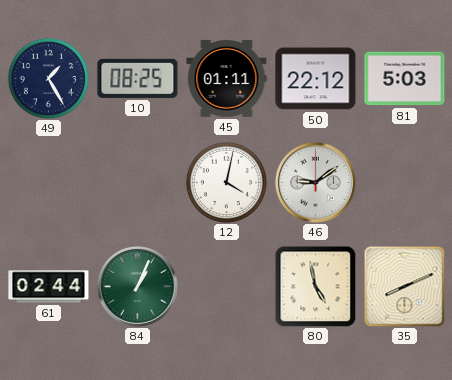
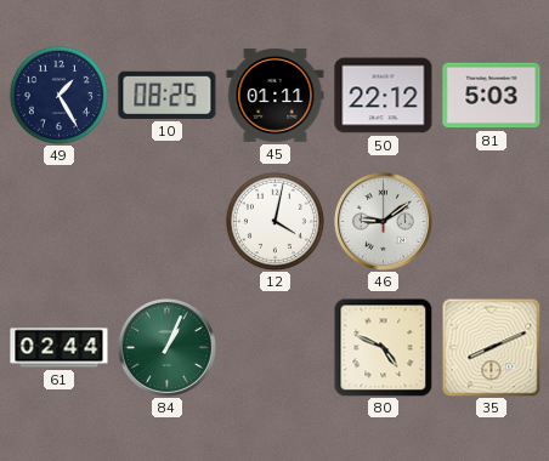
80: 4:58 -> 4:49
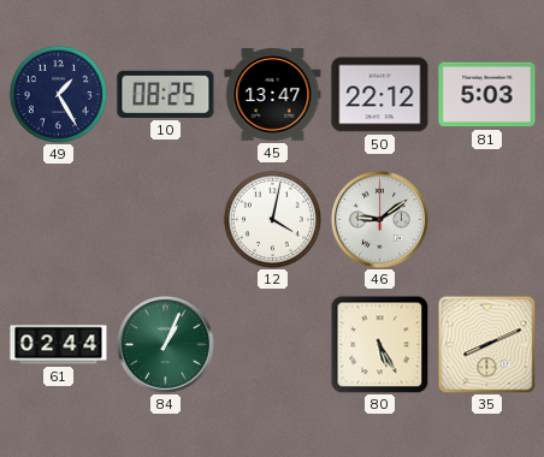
45: 01:11 -> 13:47
80: 4:49 -> 5:25
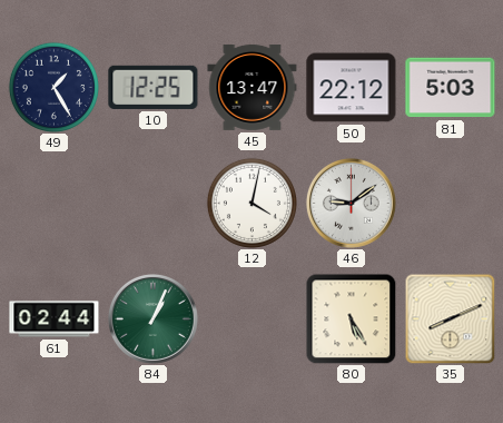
10: 08:25 -> 12:25
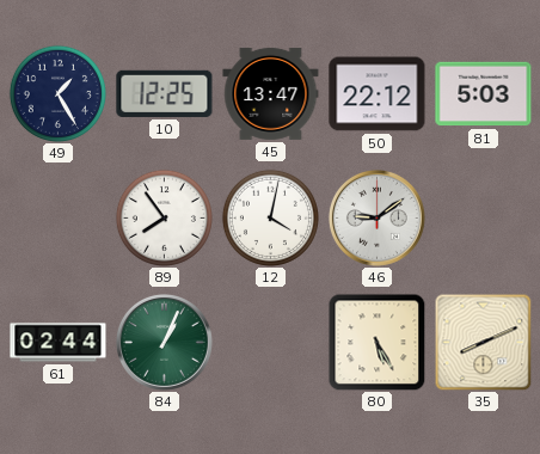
89: none -> 7:54
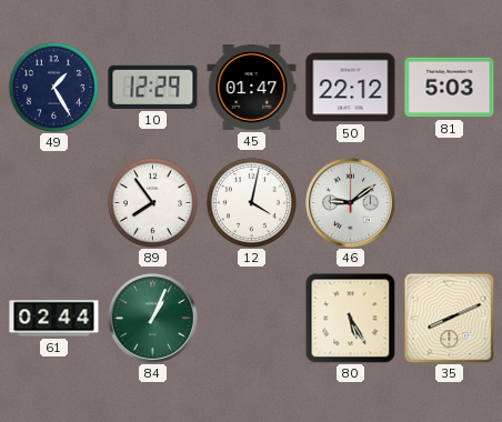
10: 12:25 -> 12:29
45: 13:47 -> 01:47
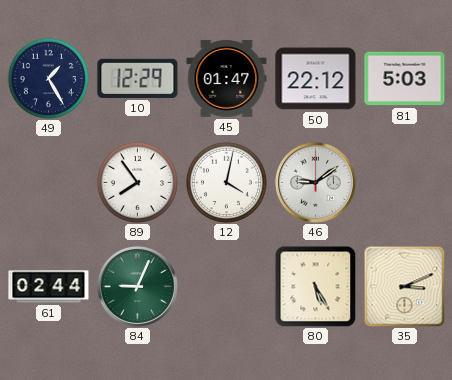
84: 1:04 -> 9:04
35: 8:11 -> 3:11
